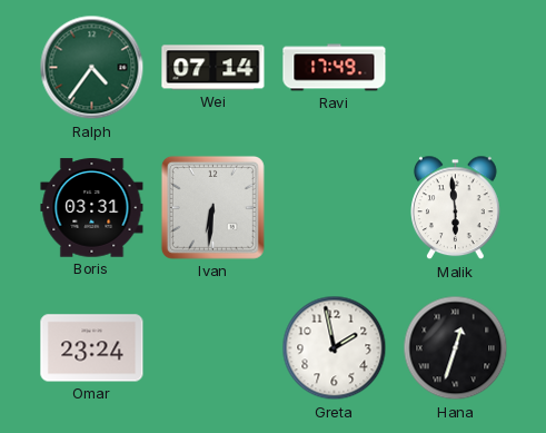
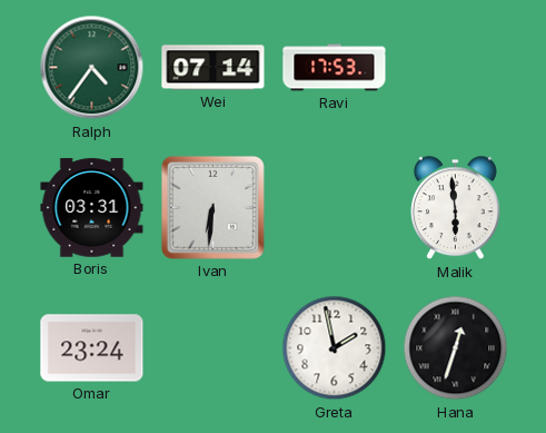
Ravi: 17:49 -> 17:53
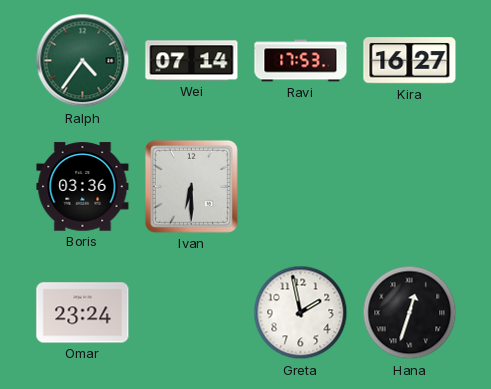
Kira: none -> 16:27
Boris: 03:31 -> 03:36
Ivan: 6:31 -> 6:30
Malik: 5:59 -> none
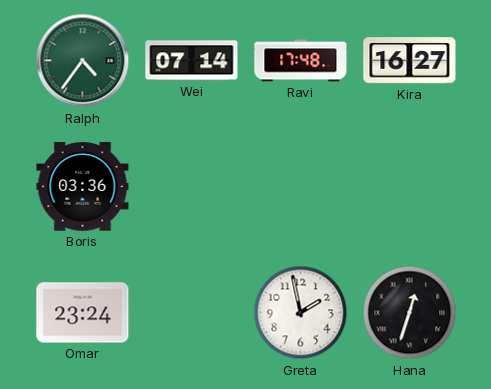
Ravi: 17:53 -> 17:48
Ivan: 6:30 -> none
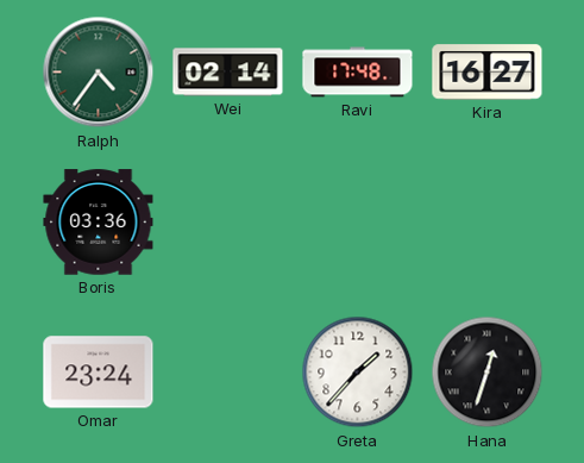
Wei: 07:14 -> 02:14
Greta: 1:58 -> 1:37
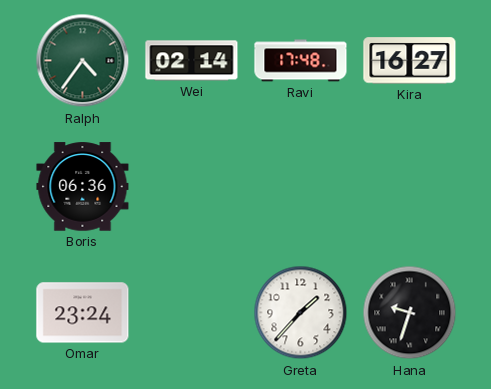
Boris: 03:36 -> 06:36
Hana: 12:33 -> 9:33
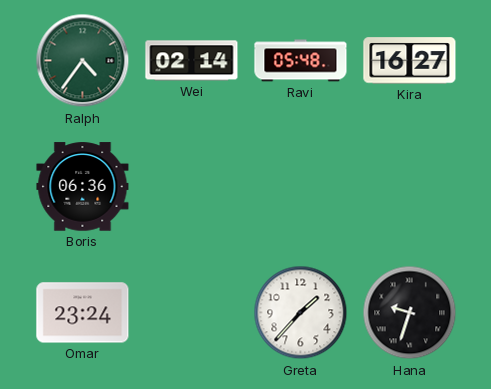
Ravi: 17:48 -> 05:48
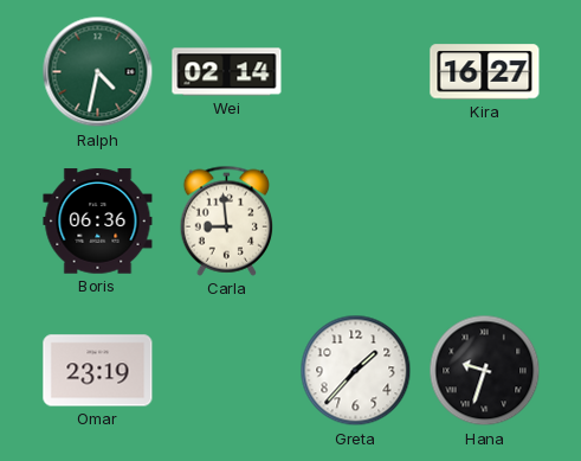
Ralph: 4:36 -> 4:32
Ravi: 05:48 -> none
Carla: none -> 8:59
Omar: 23:24 -> 23:19
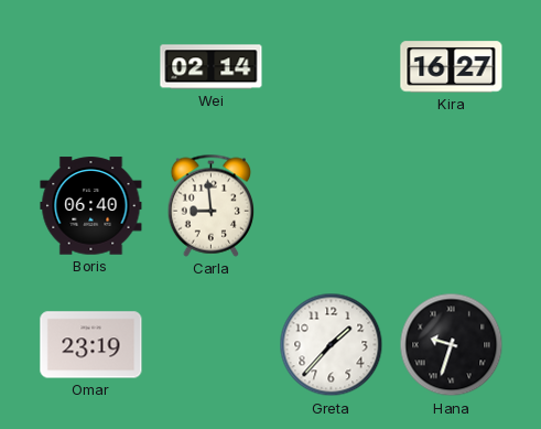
Ralph: 4:32 -> none
Boris: 06:36 -> 06:40
